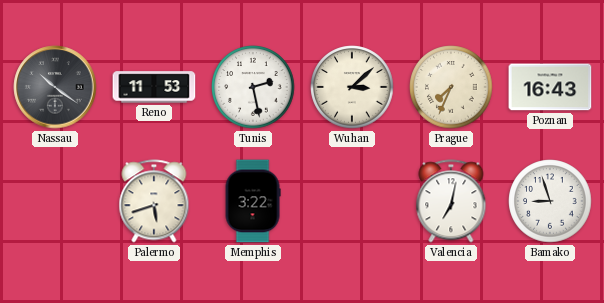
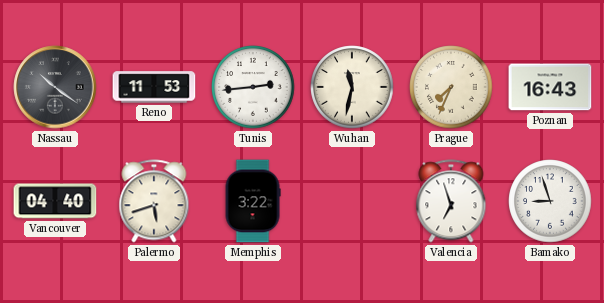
Tunis: 2:28 -> 2:44
Wuhan: 3:08 -> 11:32
Vancouver: none -> 04:40
Valencia: 7:02 -> 6:57
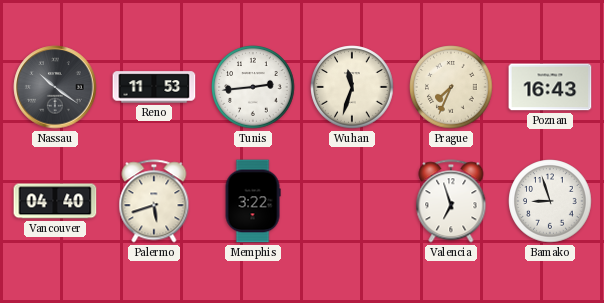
Wuhan: 11:32 -> 11:33
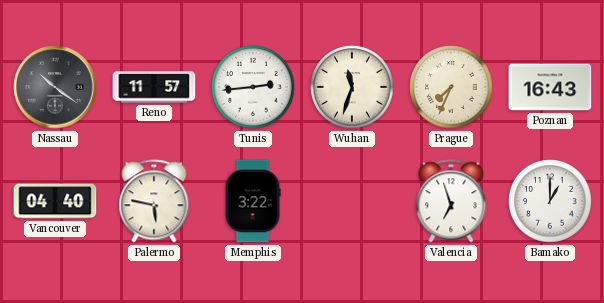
Reno: 11:53 -> 11:57
Palermo: 5:42 -> 5:47
Bamako: 8:57 -> 1:00
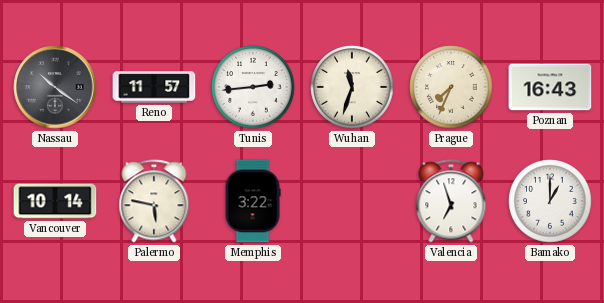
Vancouver: 04:40 -> 10:14
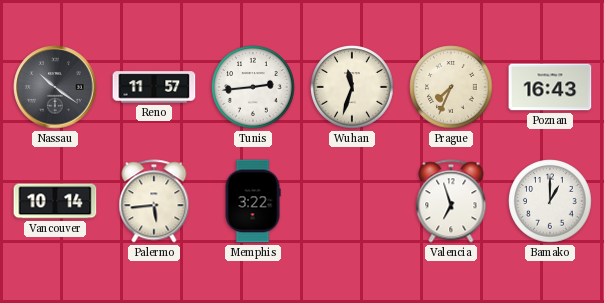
Palermo: 5:47 -> 5:44
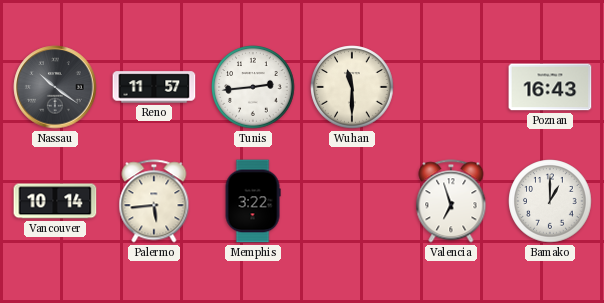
Wuhan: 11:33 -> 11:30
Prague: 7:34 -> none
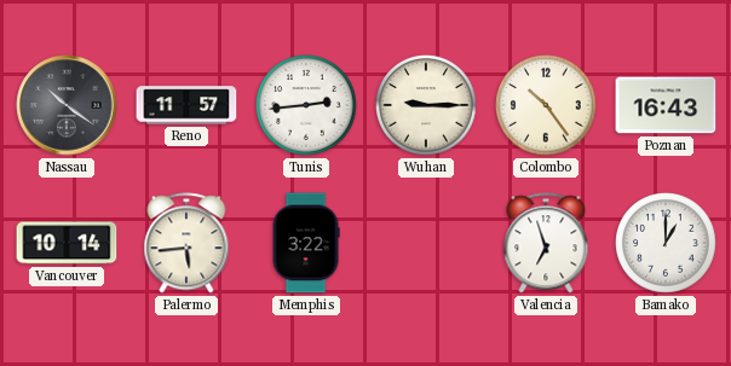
Wuhan: 11:30 -> 9:15
Colombo: none -> 10:24
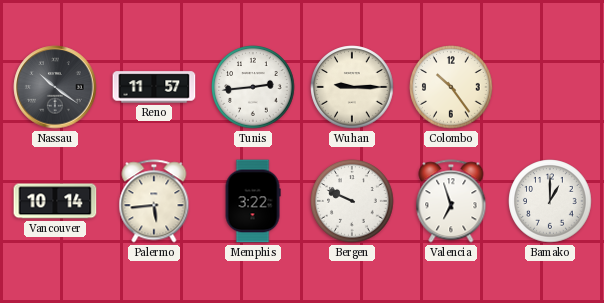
Poznan: 16:43 -> none
Bergen: none -> 9:49
